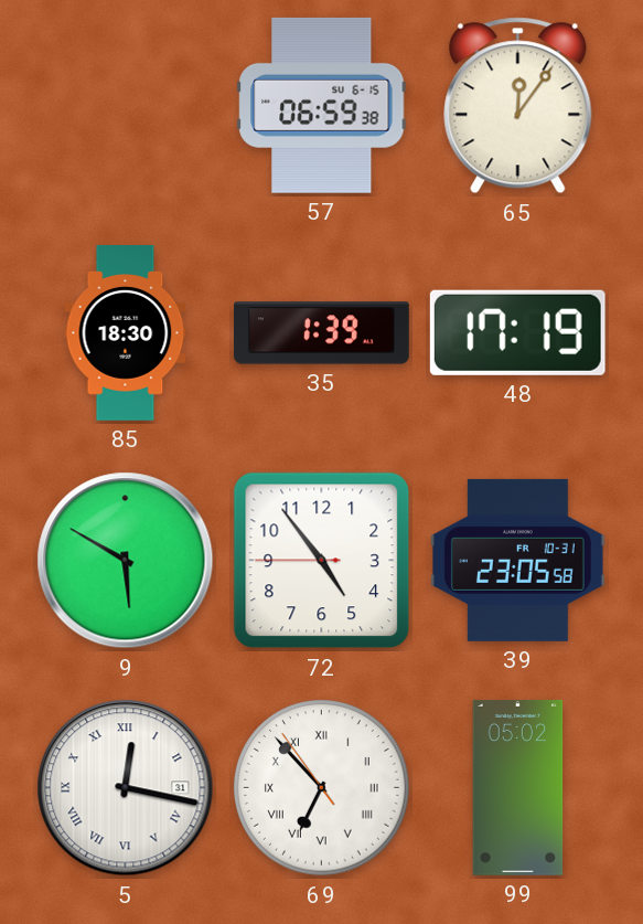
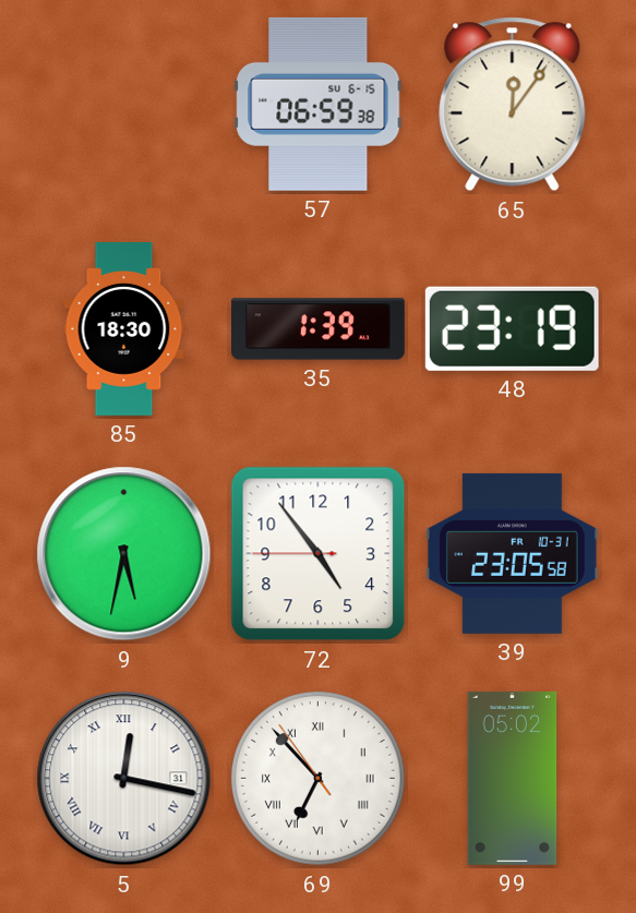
48: 17:19 -> 23:19
9: 5:50 -> 5:32
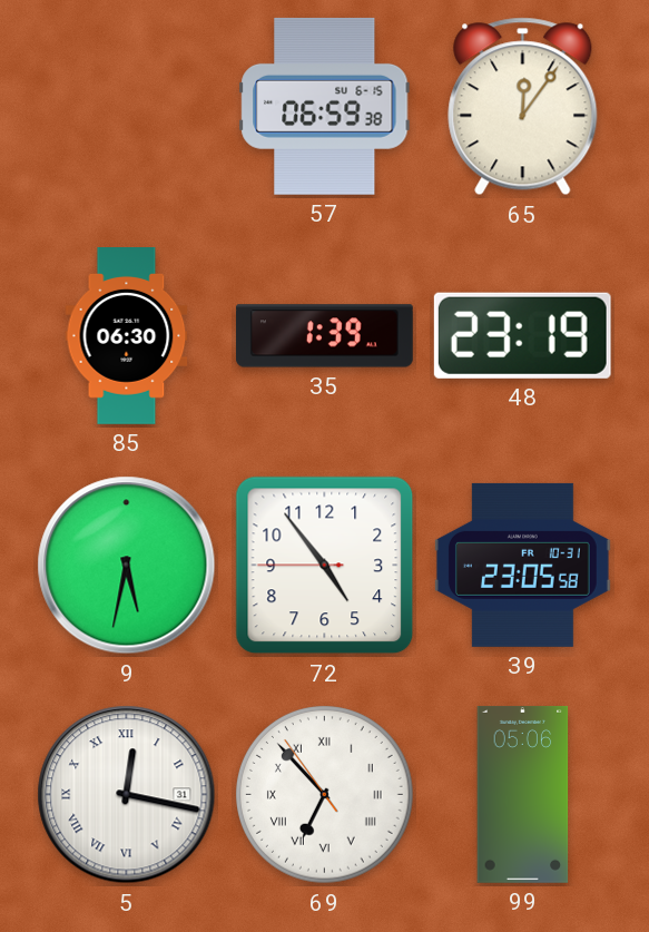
85: 18:30 -> 06:30
99: 05:02 -> 05:06
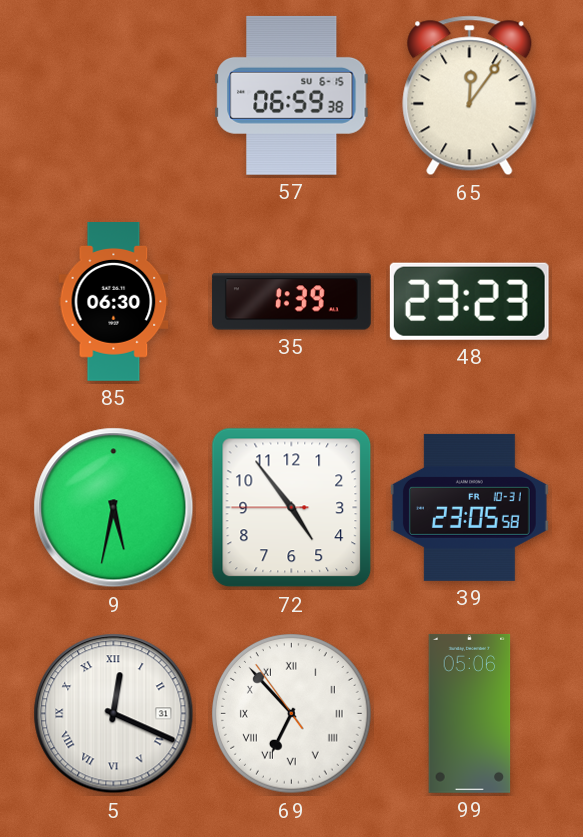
48: 23:19 -> 23:23
5: 12:17 -> 12:19
